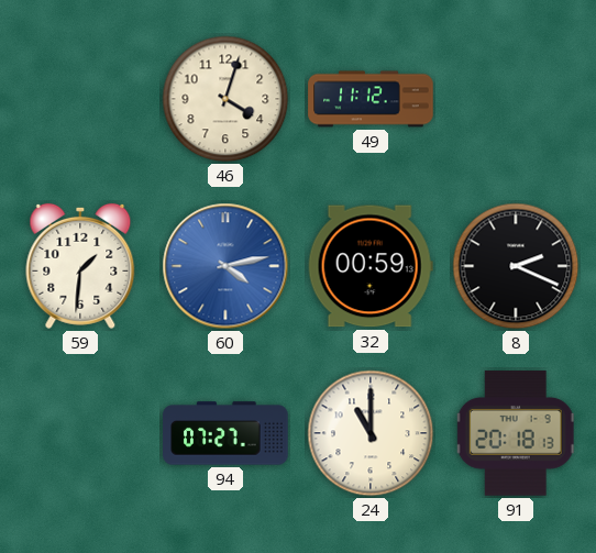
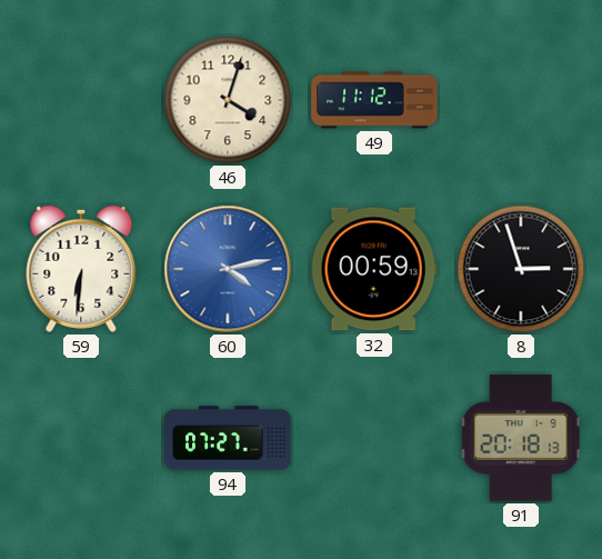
59: 1:31 -> 6:31
8: 2:19 -> 2:57
24: 11:00 -> none
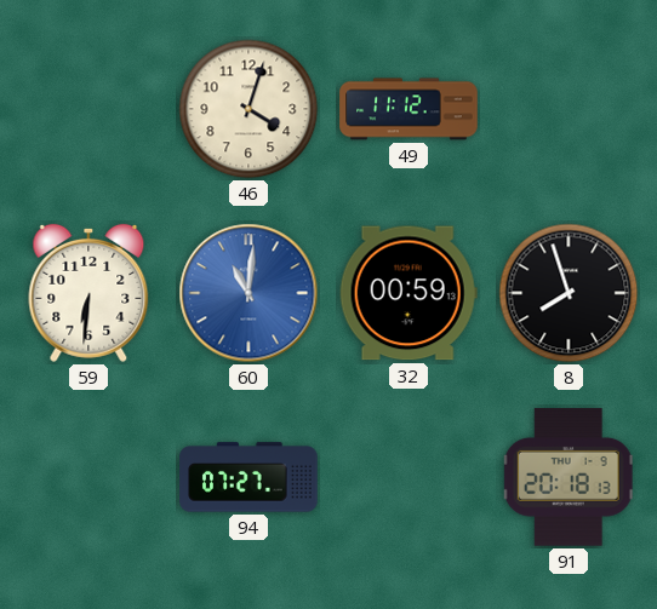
60: 4:13 -> 11:01
8: 2:57 -> 7:57
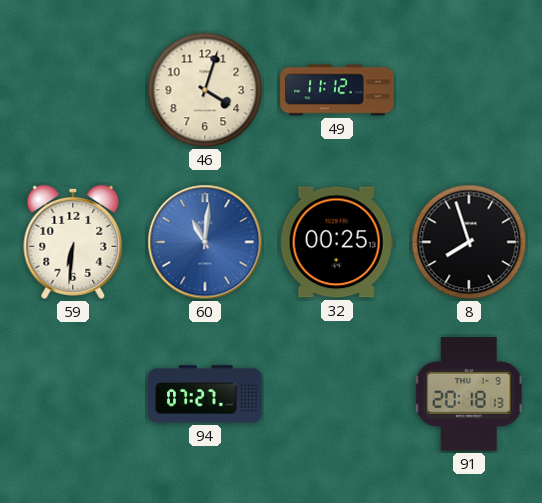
32: 00:59 -> 00:25
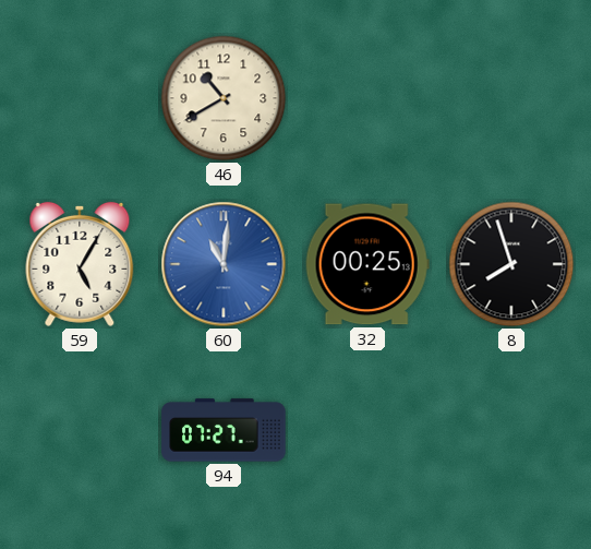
46: 4:03 -> 10:40
49: 11:12 -> none
59: 6:31 -> 5:05
91: 20:18 -> none
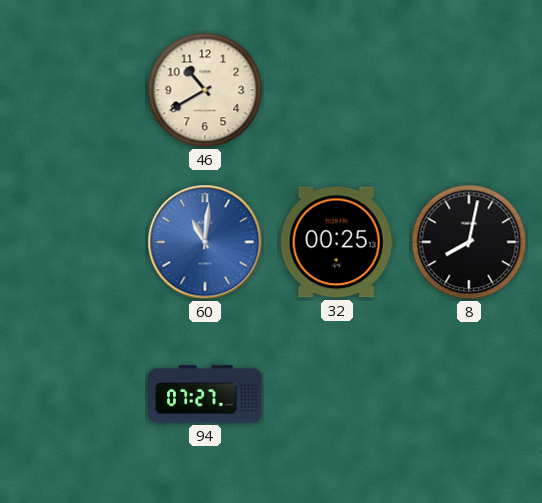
59: 5:05 -> none
8: 7:57 -> 8:02
